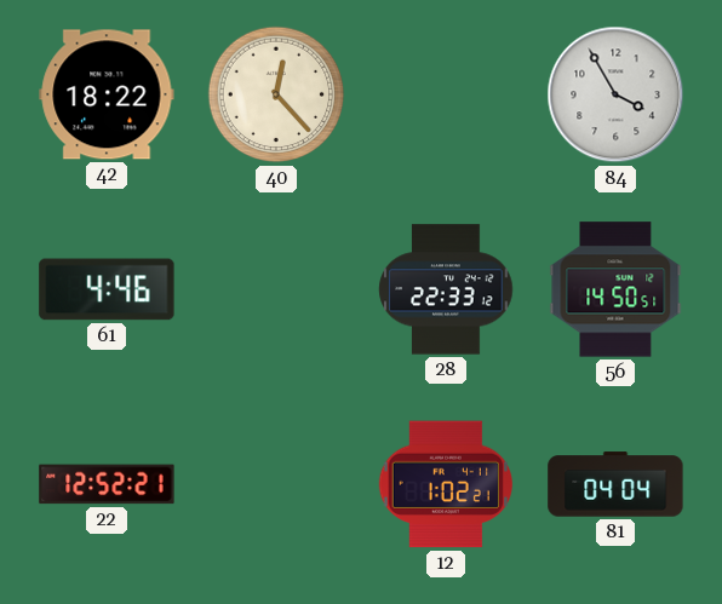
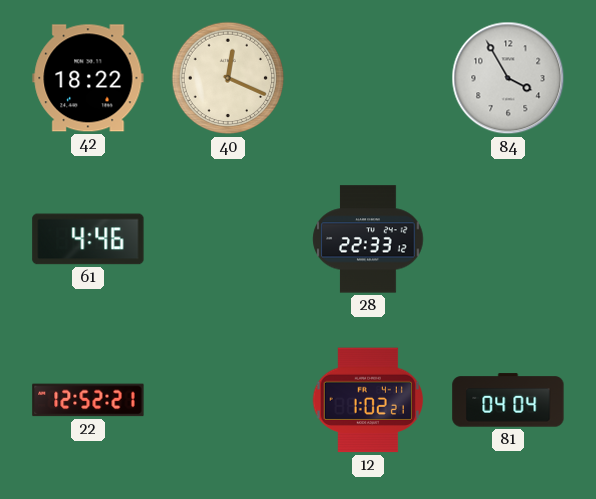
40: 12:23 -> 12:19
56: 14:50 -> none
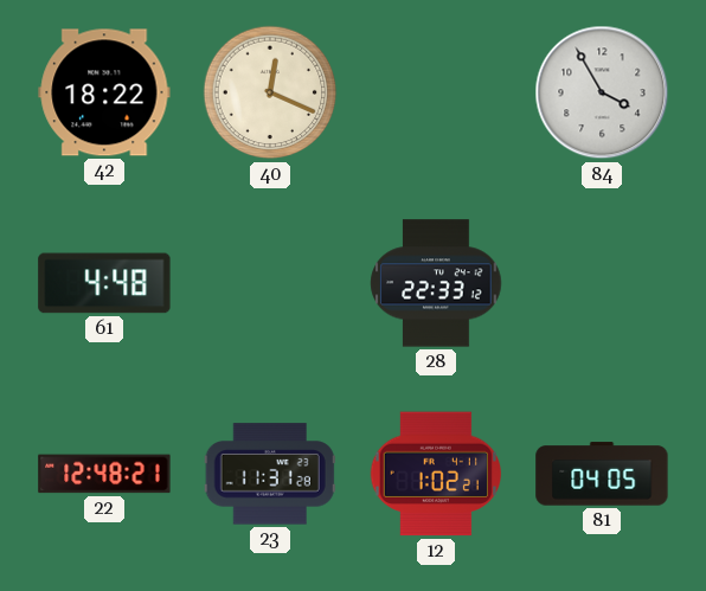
61: 4:46 -> 4:48
22: 12:52 -> 12:48
23: none -> 11:31
81: 04:04 -> 04:05
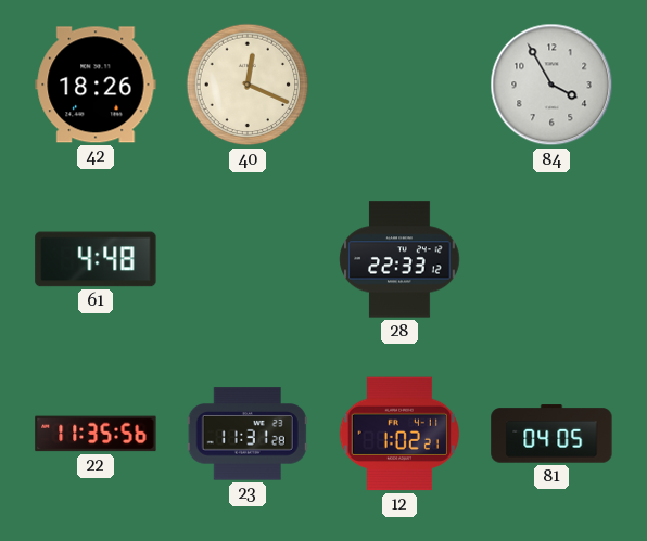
42: 18:22 -> 18:26
22: 12:48 -> 11:35
